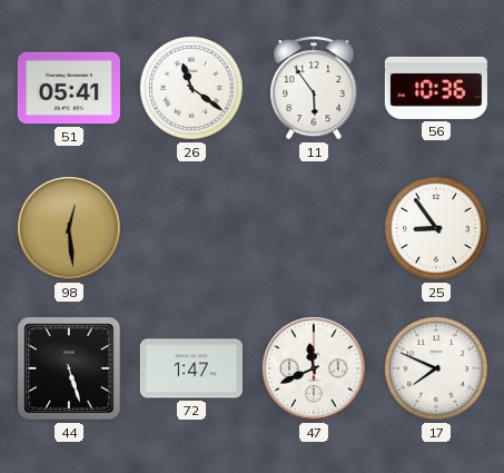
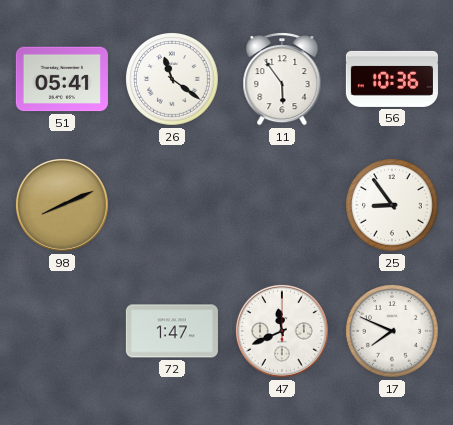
98: 12:29 -> 8:11
44: 5:27 -> none
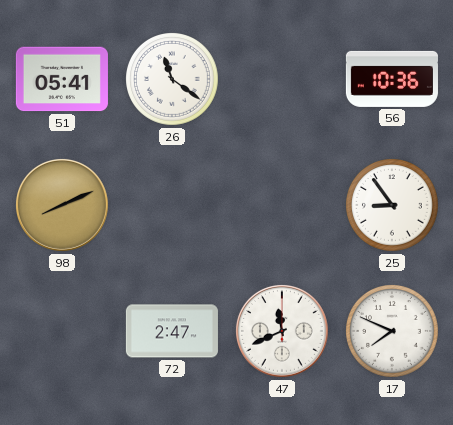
11: 5:54 -> none
72: 1:47 -> 2:47
